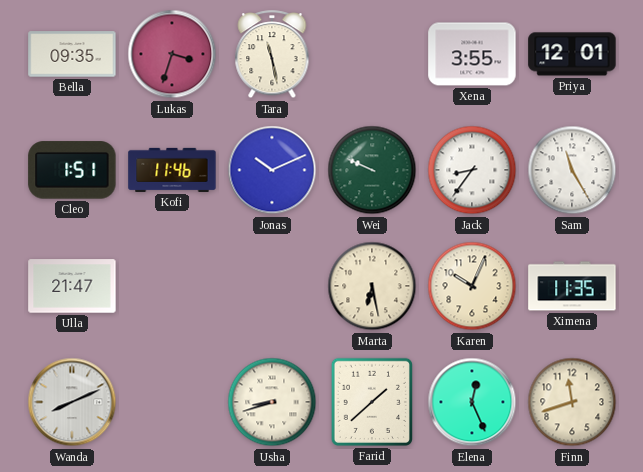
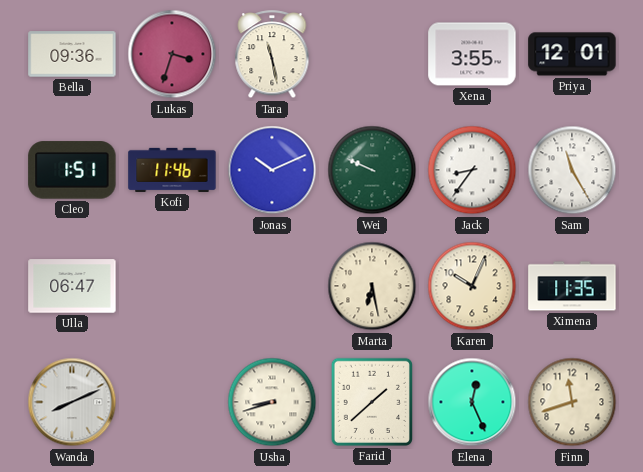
Bella: 09:35 -> 09:36
Ulla: 21:47 -> 06:47
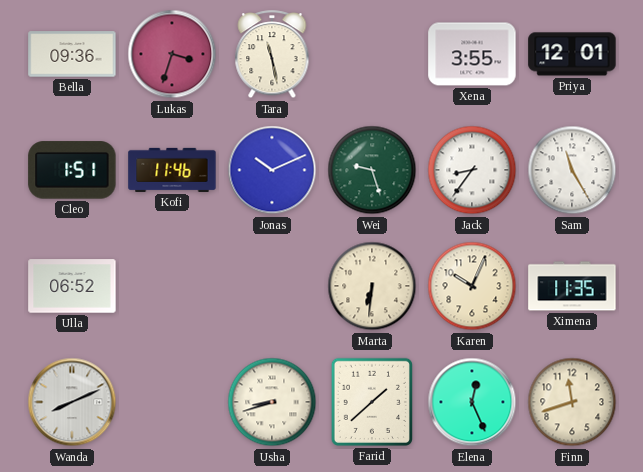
Wei: 9:49 -> 9:27
Ulla: 06:47 -> 06:52
Marta: 6:28 -> 6:31
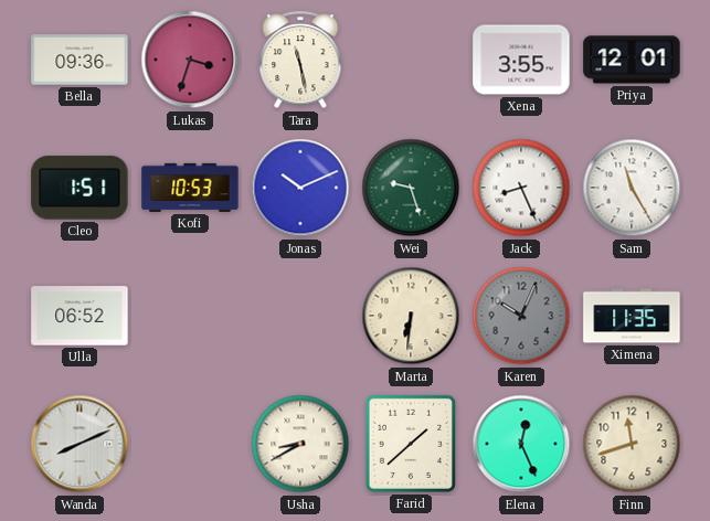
Kofi: 11:46 -> 10:53
Jack: 8:36 -> 8:26
Karen dial: cream -> grey
Usha: 8:42 -> 8:40
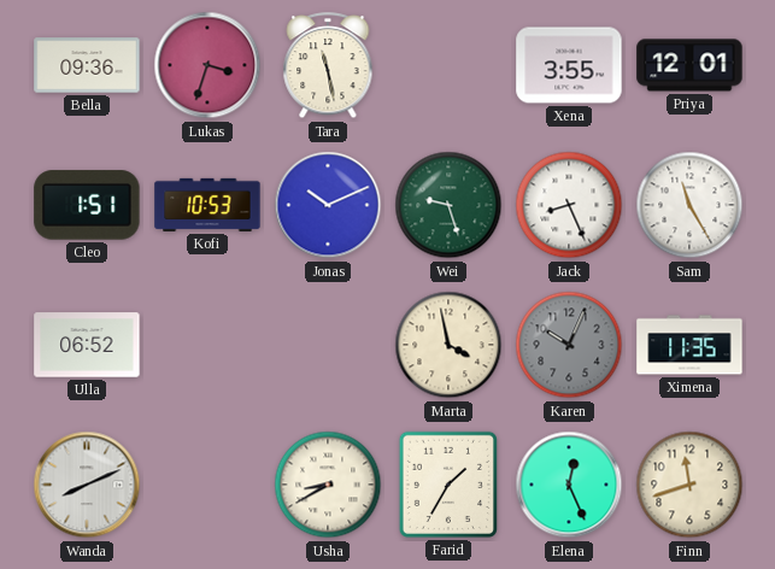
Marta: 6:31 -> 3:58
Farid: 1:38 -> 1:35
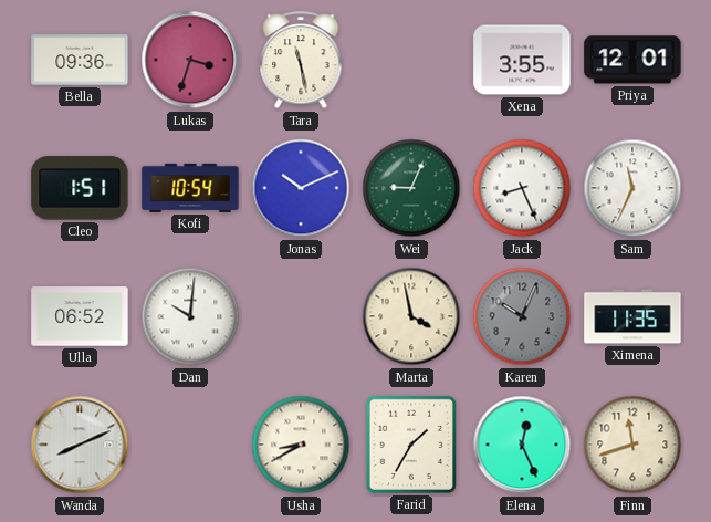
Kofi: 10:53 -> 10:54
Wei: 9:27 -> 9:04
Sam: 11:25 -> 11:34
Dan: none -> 10:01
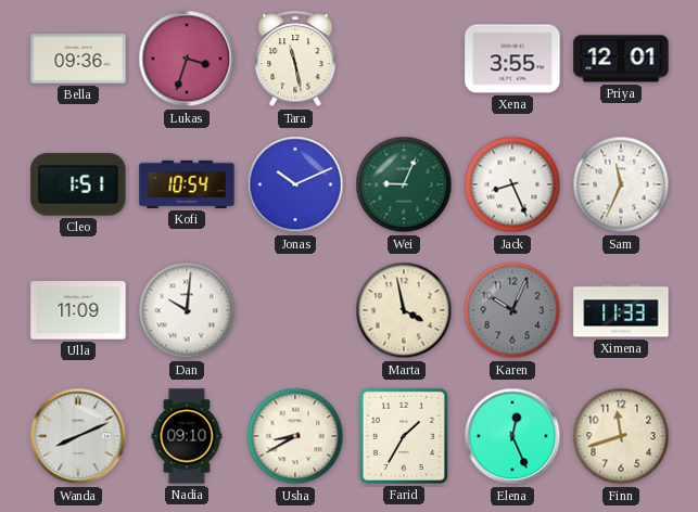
Ulla: 06:52 -> 11:09
Ximena: 11:35 -> 11:33
Nadia: none -> 09:10
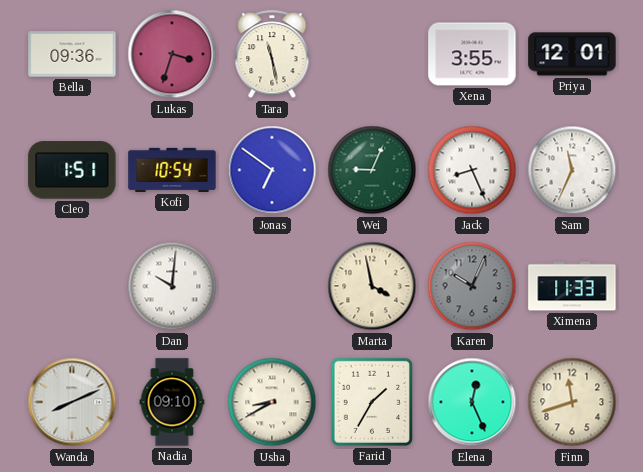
Jonas: 10:11 -> 6:51
Ulla: 11:09 -> none
